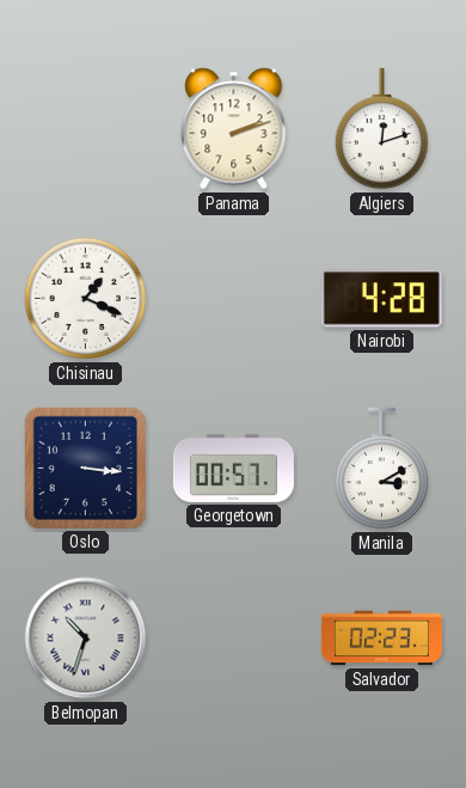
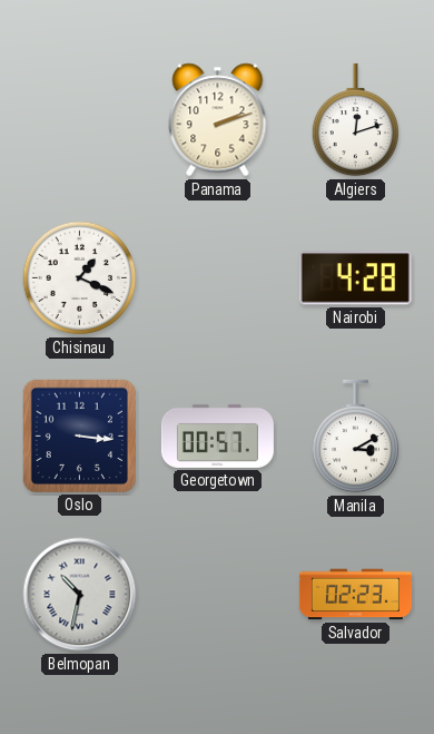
Belmopan: 10:33 -> 10:32
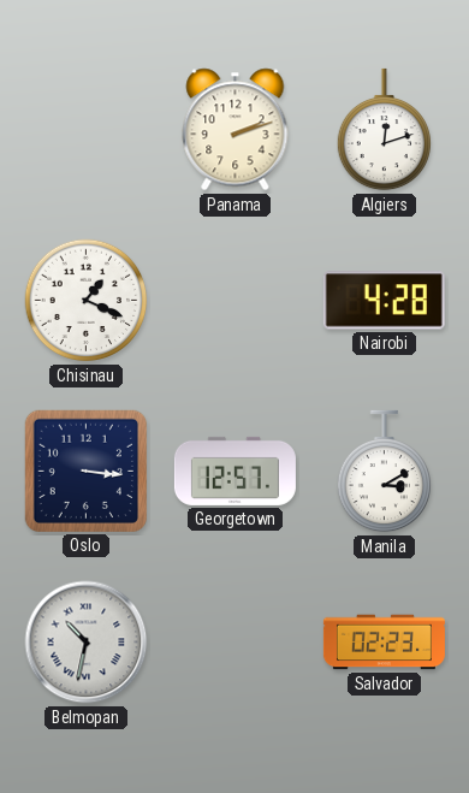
Georgetown: 00:57 -> 12:57
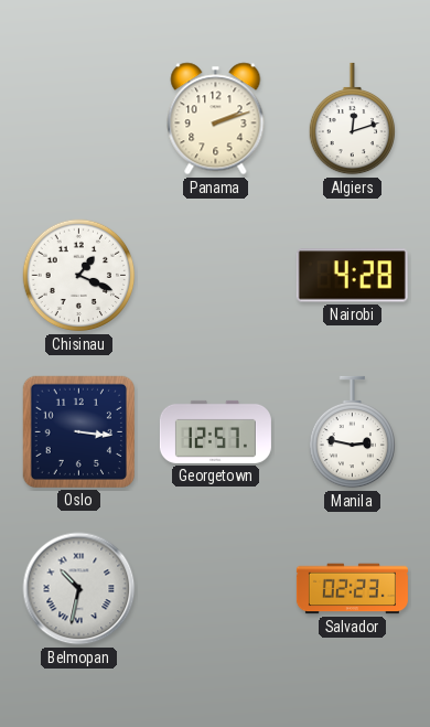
Manila: 3:10 -> 2:47
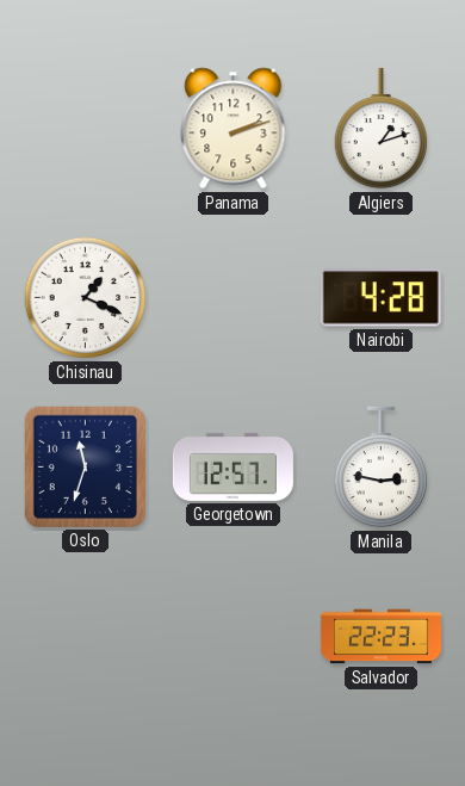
Algiers: 12:12 -> 1:12
Oslo: 3:16 -> 11:33
Belmopan: 10:32 -> none
Salvador: 02:23 -> 22:23
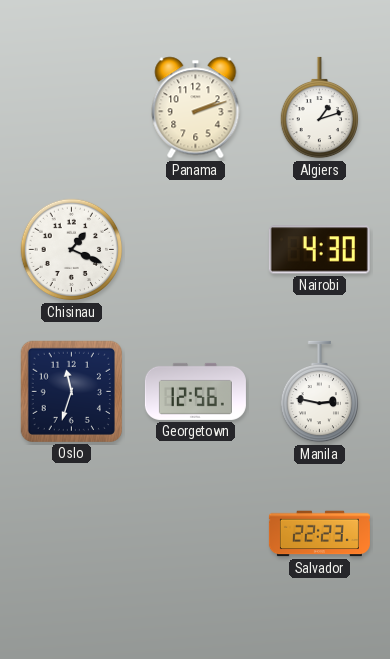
Nairobi: 4:28 -> 4:30
Georgetown: 12:57 -> 12:56
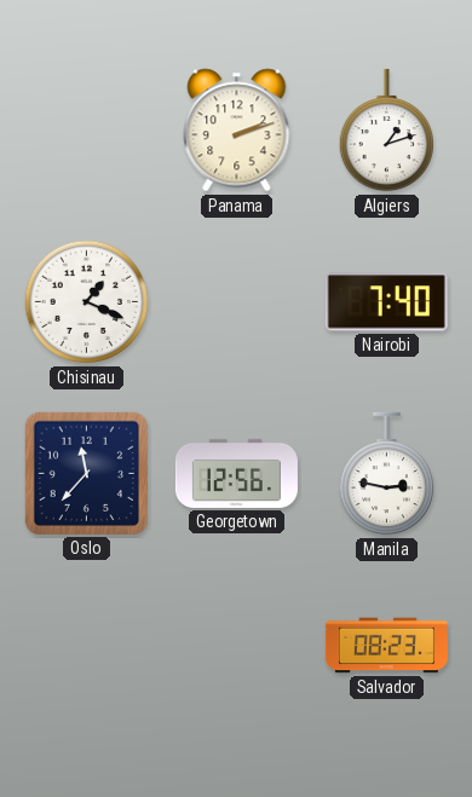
Nairobi: 4:30 -> 7:40
Oslo: 11:33 -> 11:37
Salvador: 22:23 -> 08:23
